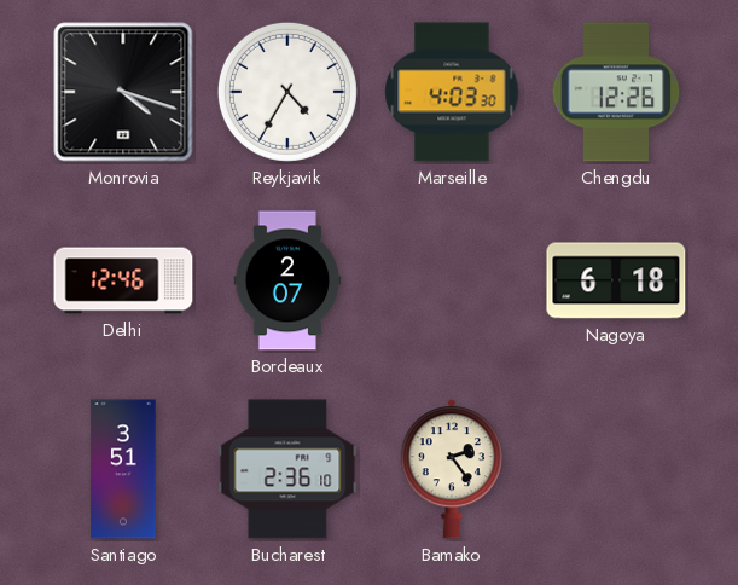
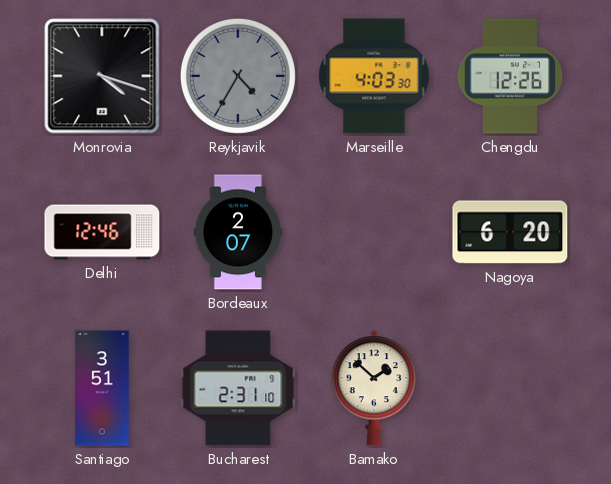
Reykjavik dial: white -> grey
Nagoya: 6:18 -> 6:20
Bucharest: 2:36 -> 2:31
Bamako: 2:24 -> 1:52
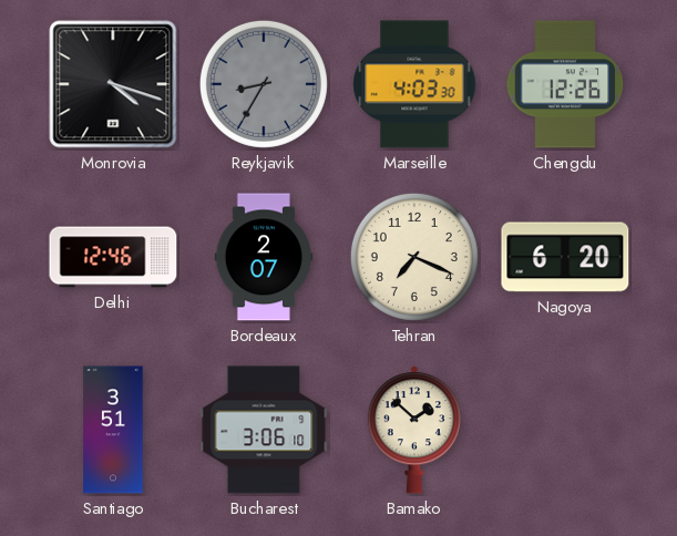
Reykjavik: 4:35 -> 8:35
Tehran: none -> 7:19
Bucharest: 2:31 -> 3:06
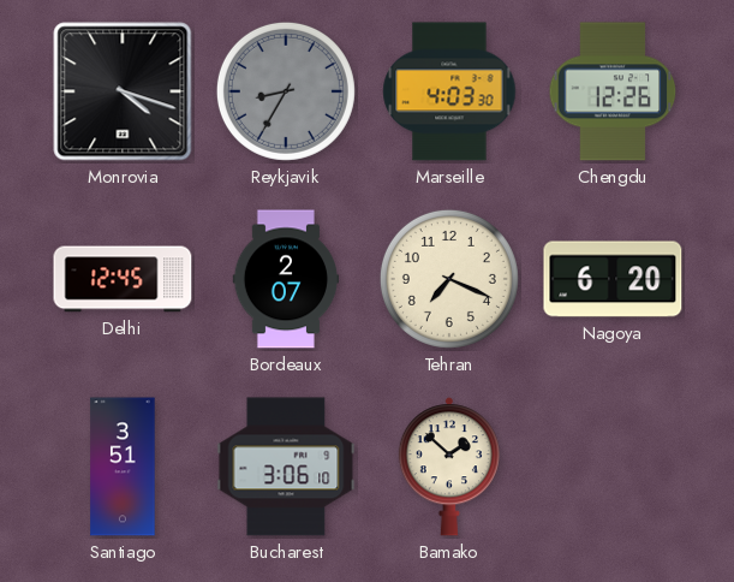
Delhi: 12:46 -> 12:45
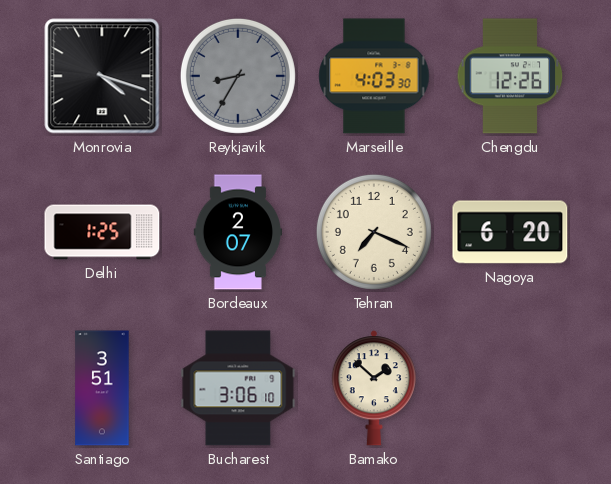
Delhi: 12:45 -> 1:25
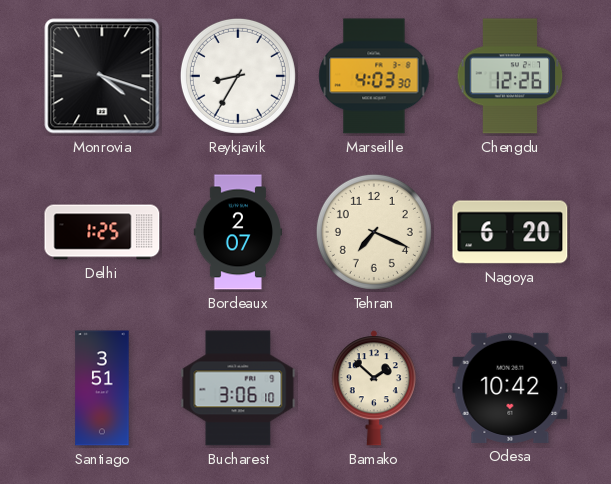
Reykjavik dial: grey -> white
Odesa: none -> 10:42
